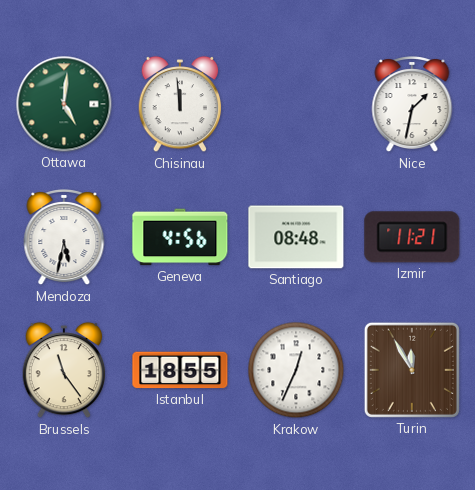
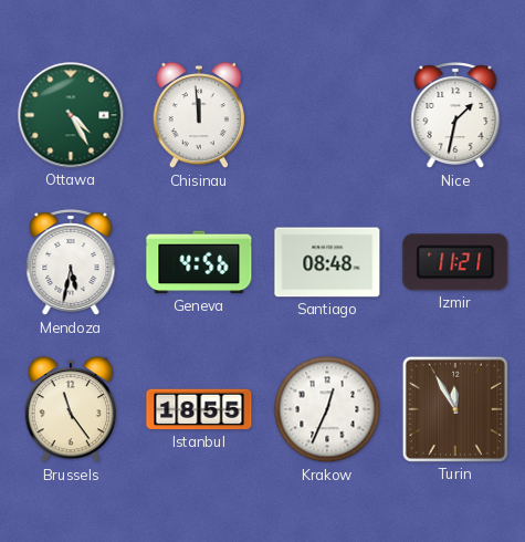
Ottawa: 5:01 -> 4:25
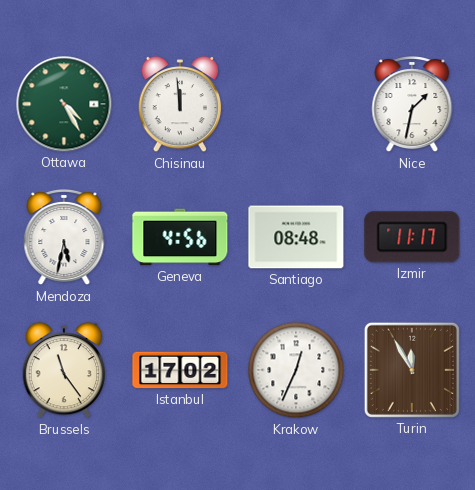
Izmir: 11:21 -> 11:17
Istanbul: 18:55 -> 17:02
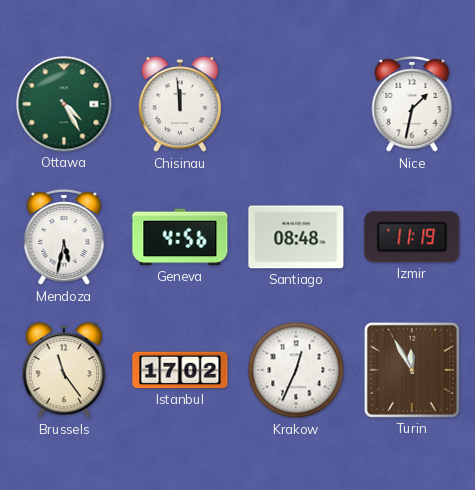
Izmir: 11:17 -> 11:19
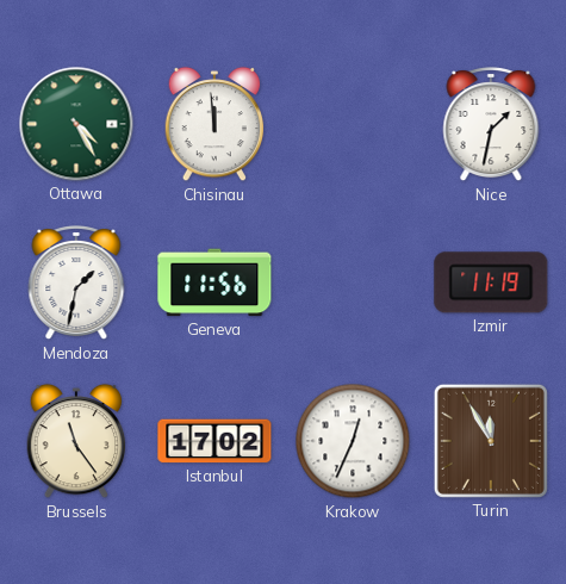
Mendoza: 5:32 -> 1:32
Geneva: 4:56 -> 11:56
Santiago: 08:48 -> none
